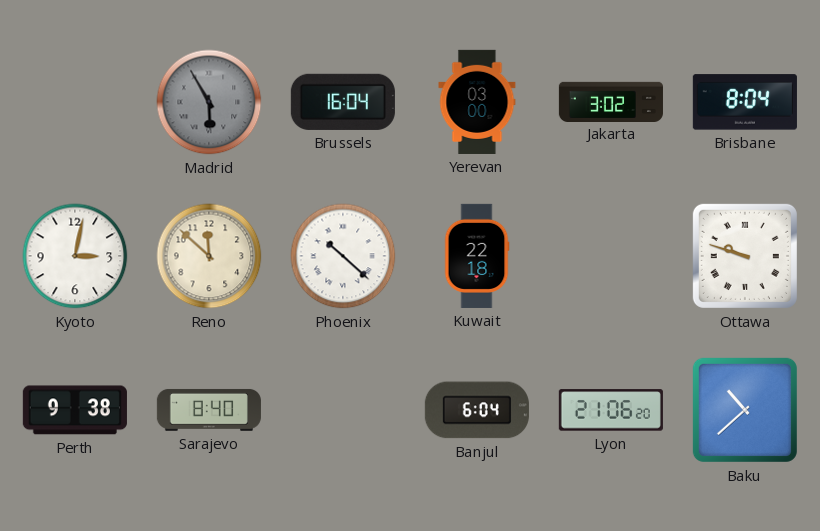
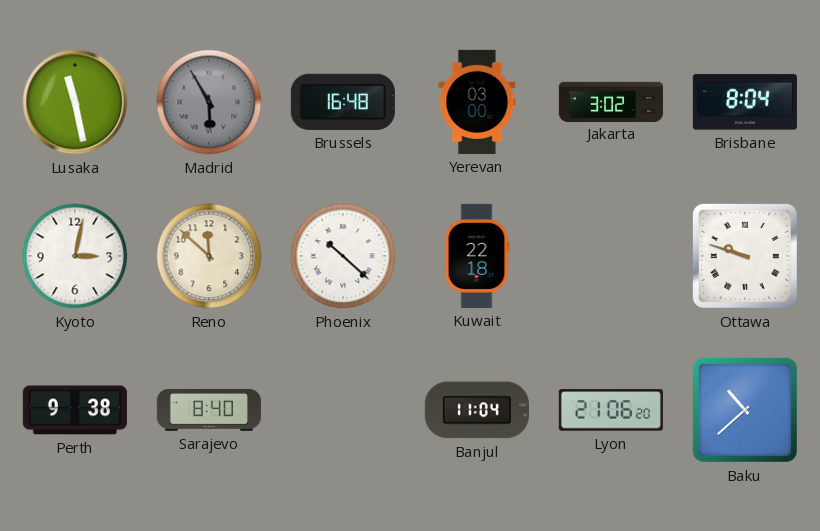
Lusaka: none -> 11:28
Brussels: 16:04 -> 16:48
Banjul: 6:04 -> 11:04
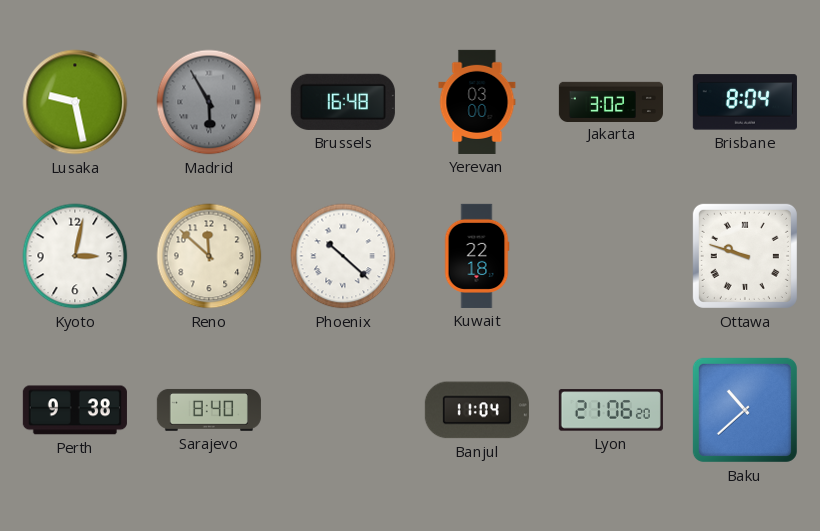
Lusaka: 11:28 -> 9:28
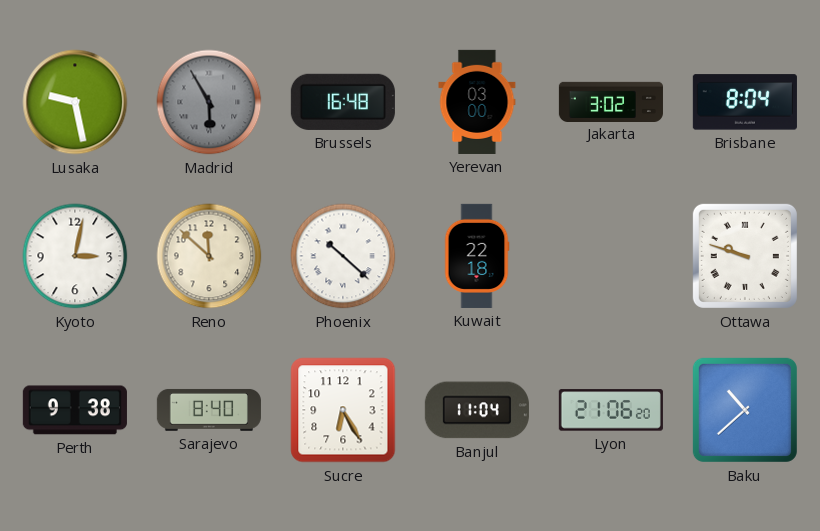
Sucre: none -> 6:25
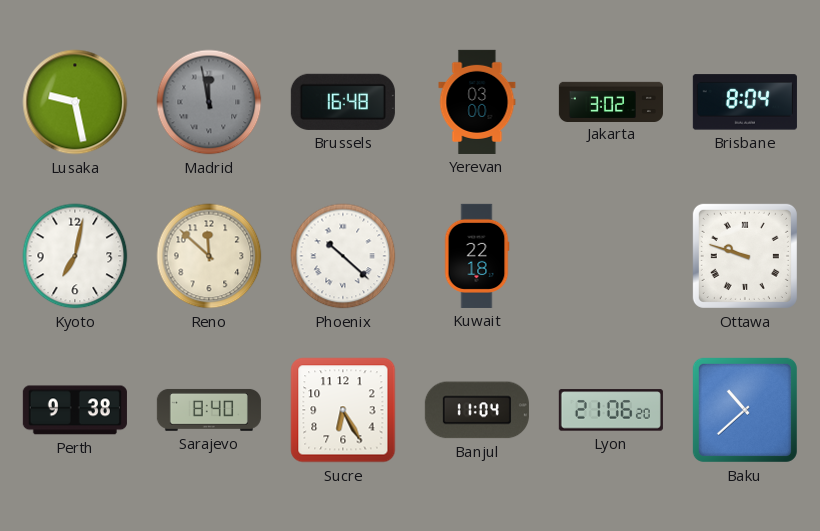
Madrid: 5:55 -> 11:58
Kyoto: 3:02 -> 7:02
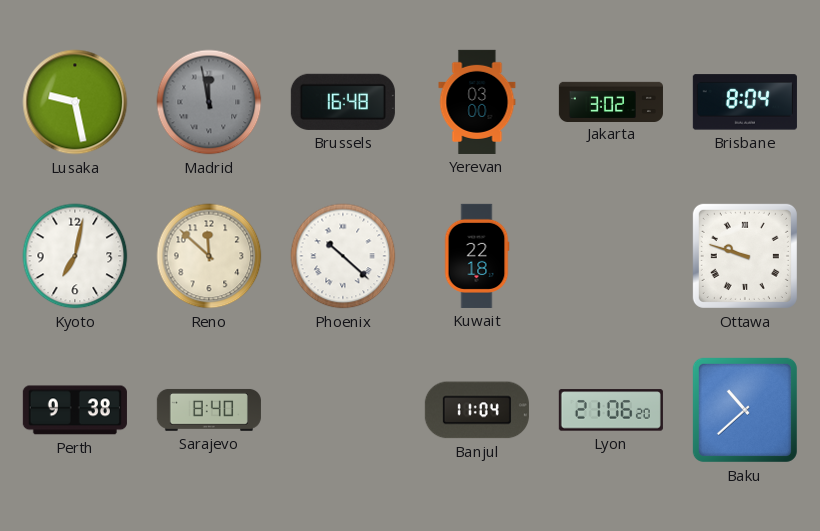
Sucre: 6:25 -> none
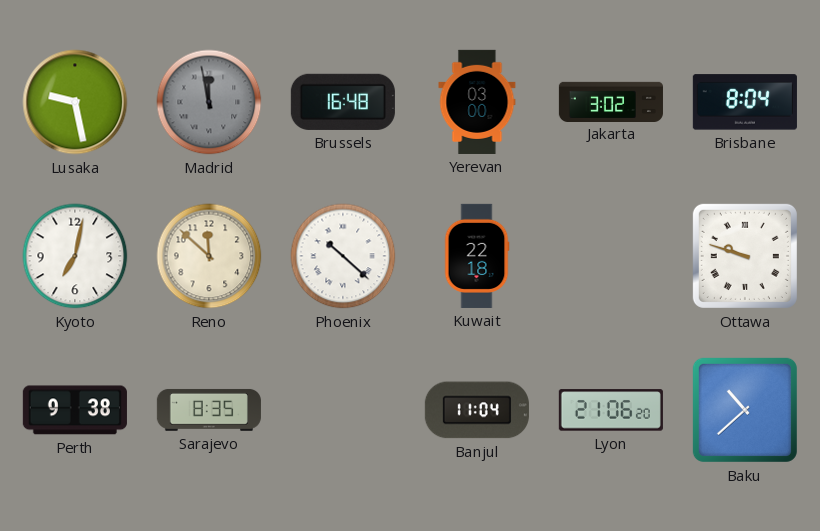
Sarajevo: 8:40 -> 8:35
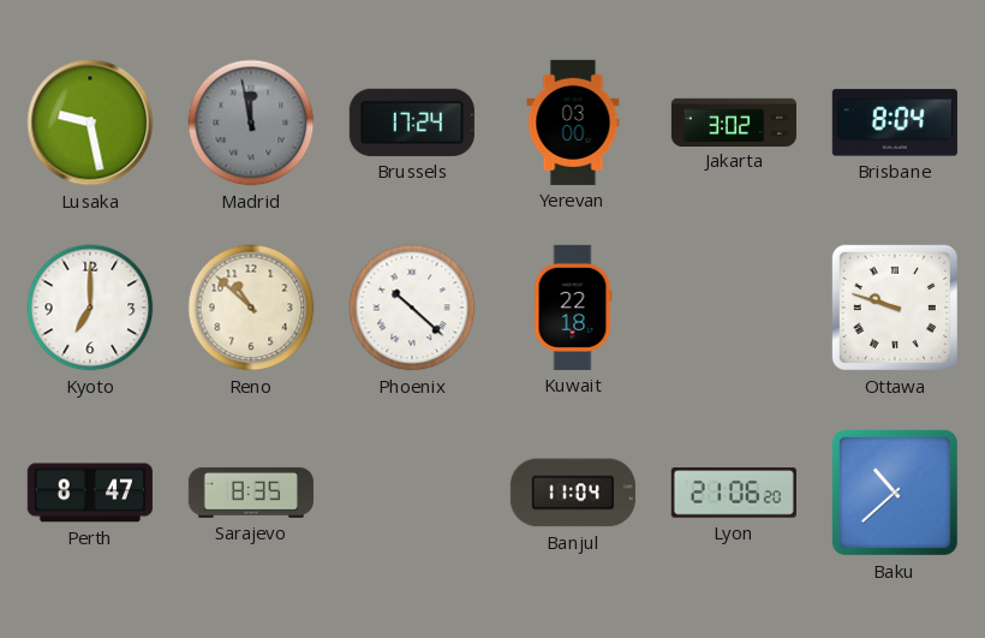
Brussels: 16:48 -> 17:24
Kyoto: 7:02 -> 7:00
Reno: 11:52 -> 10:52
Perth: 9:38 -> 8:47
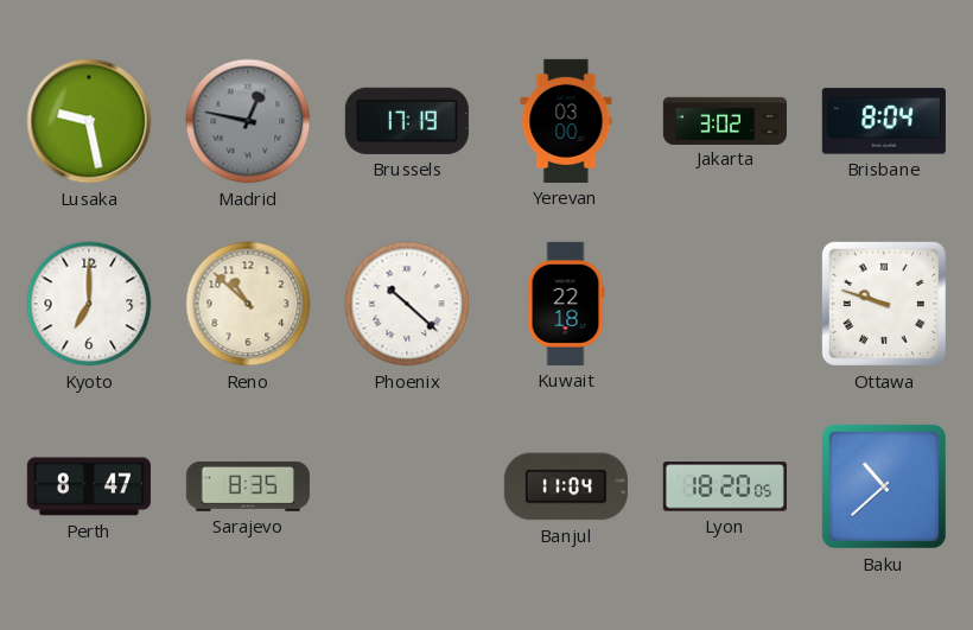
Madrid: 11:58 -> 12:47
Brussels: 17:24 -> 17:19
Lyon: 21:06 -> 18:20
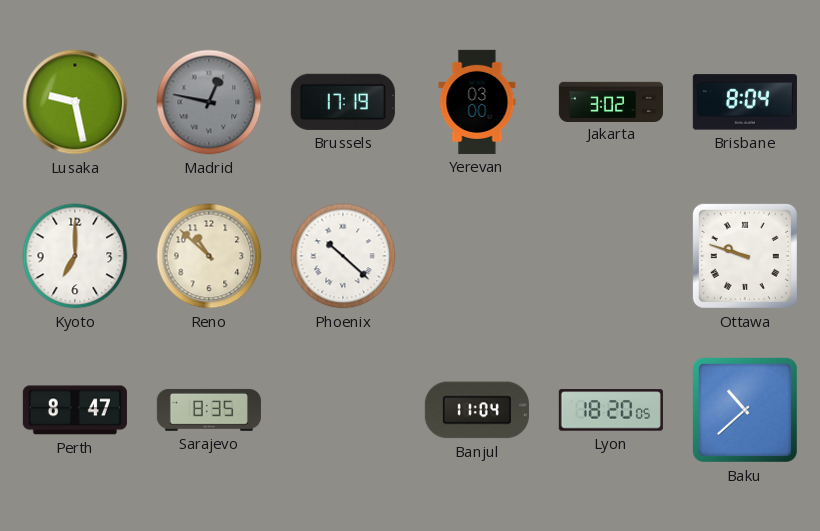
Kuwait: 22:18 -> none
